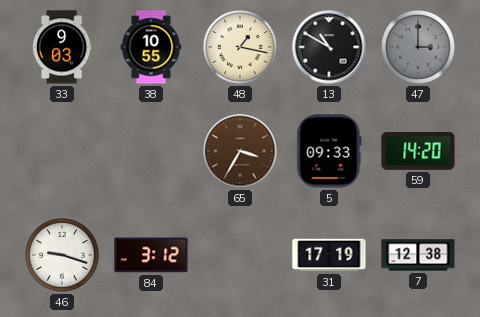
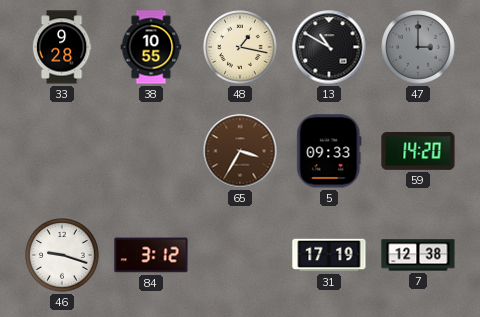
33: 9:03 -> 9:28
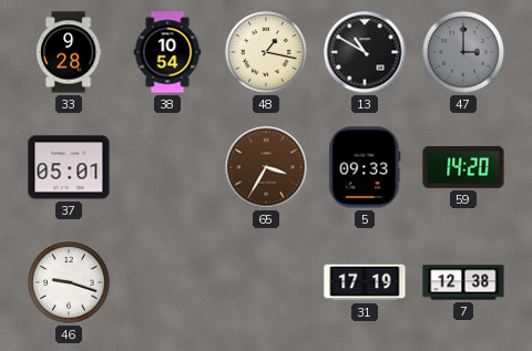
38: 10:55 -> 10:54
37: none -> 05:01
84: 3:12 -> none
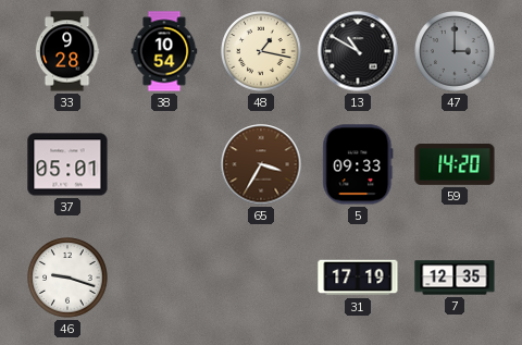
7: 12:38 -> 12:35
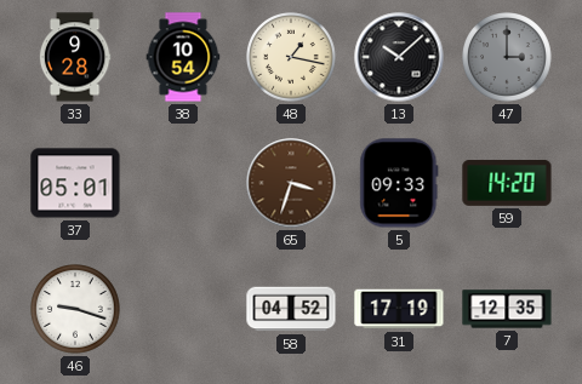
13: 10:50 -> 10:08
65: 3:35 -> 3:33
58: none -> 04:52
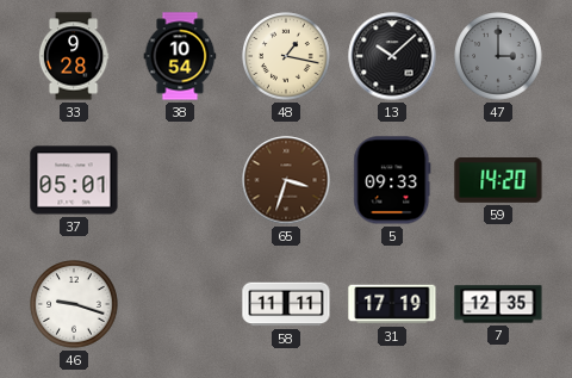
58: 04:52 -> 11:11
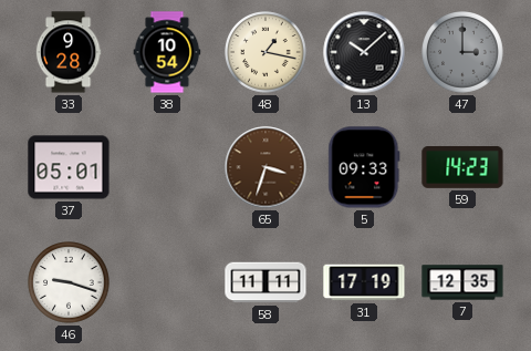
59: 14:20 -> 14:23
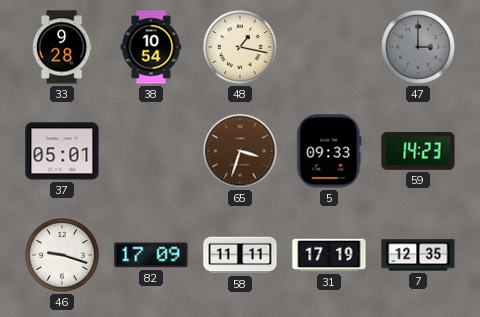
13: 10:08 -> none
82: none -> 17:09
